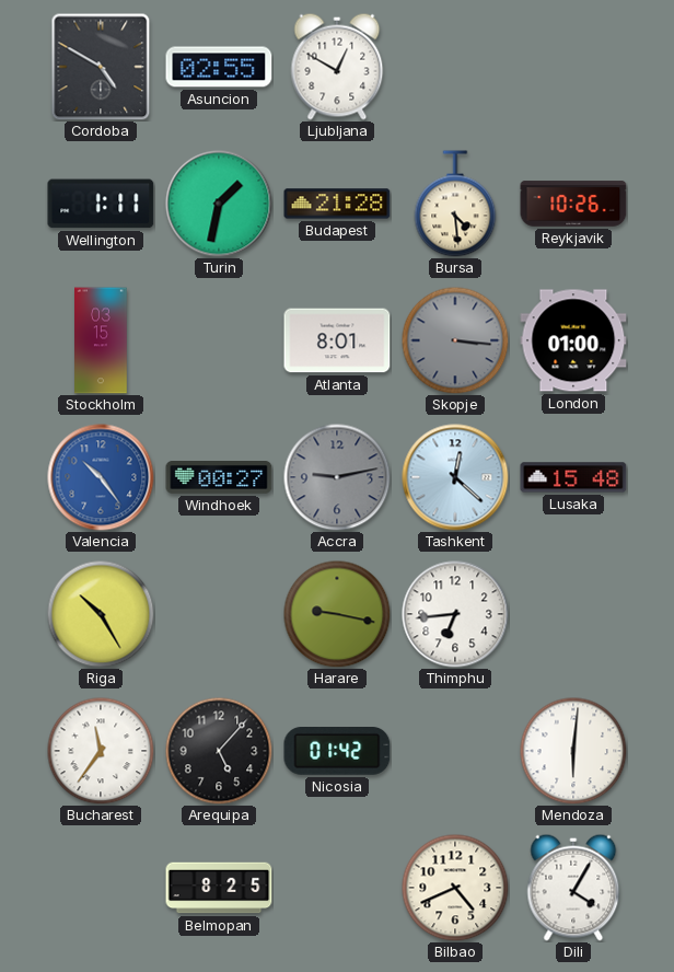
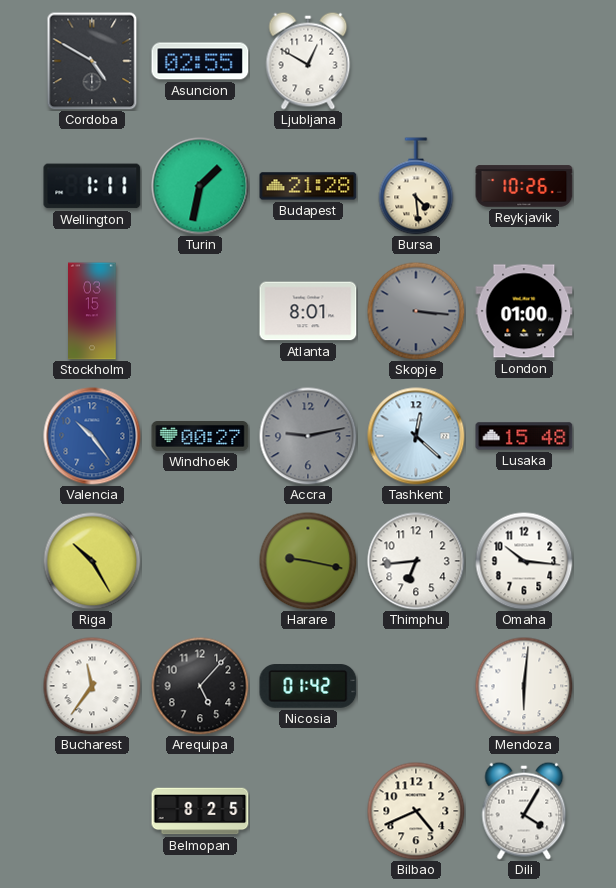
Omaha: none -> 10:16
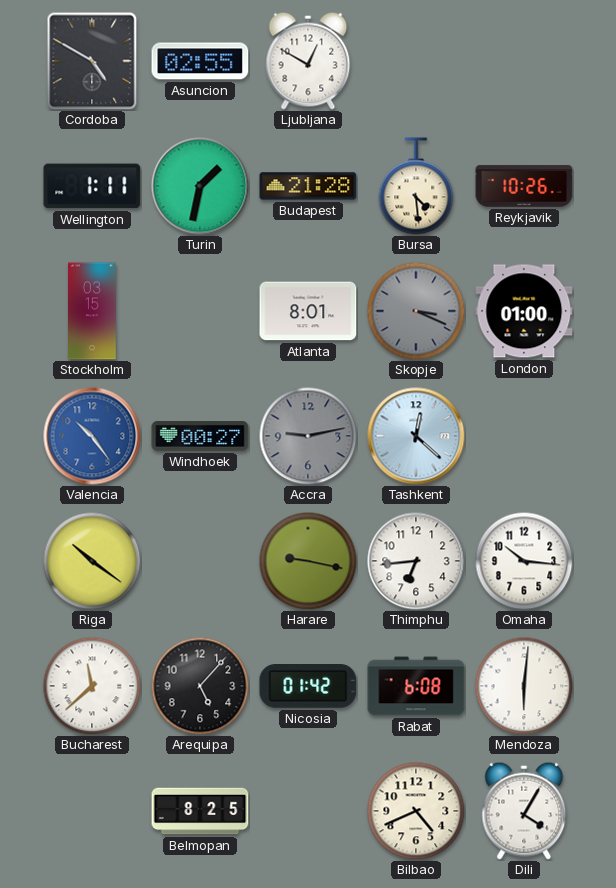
Skopje: 3:16 -> 3:19
Lusaka: 15:48 -> none
Riga: 10:25 -> 10:21
Bucharest: 11:36 -> 11:38
Rabat: none -> 6:08
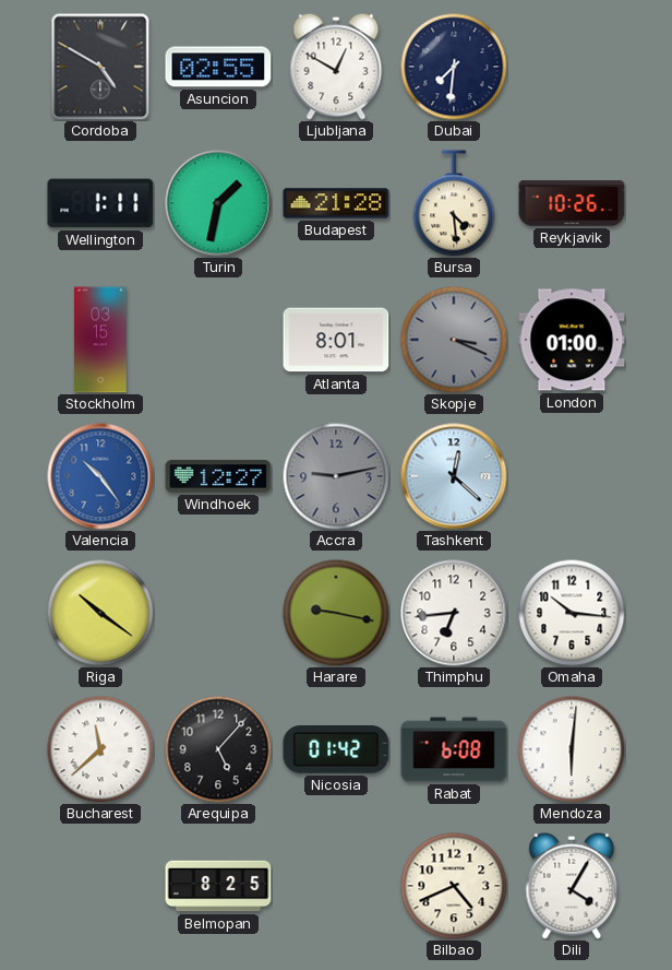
Dubai: none -> 7:31
Windhoek: 00:27 -> 12:27
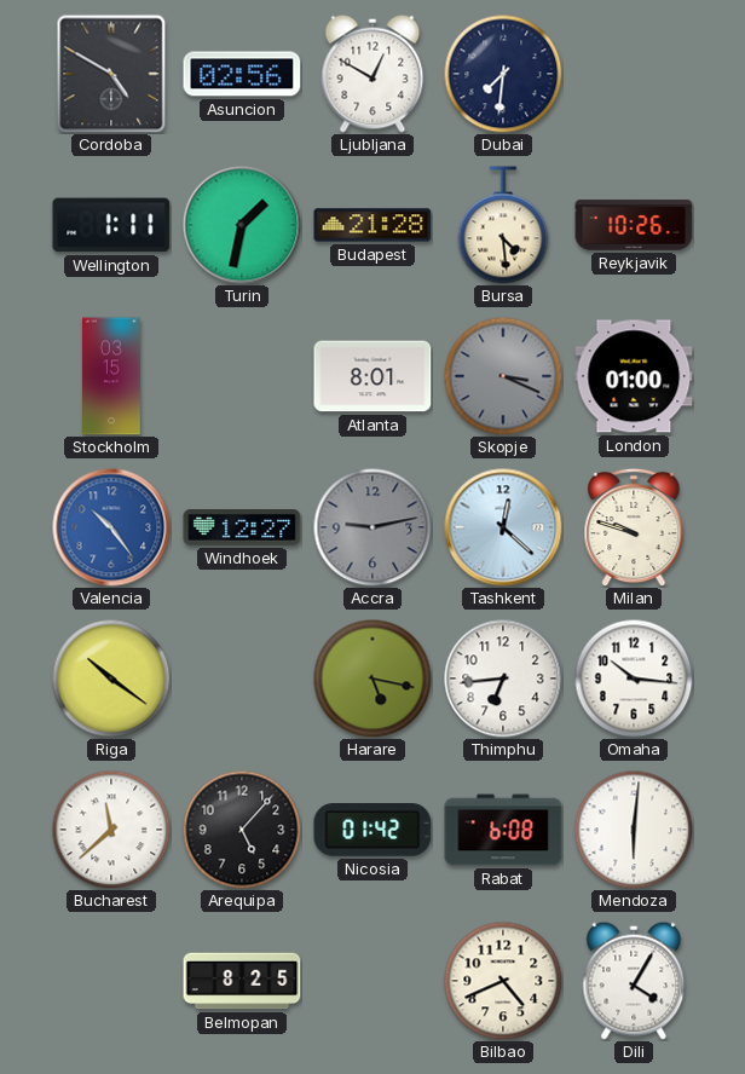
Asuncion: 02:55 -> 02:56
Milan: none -> 9:48
Harare: 9:17 -> 5:17
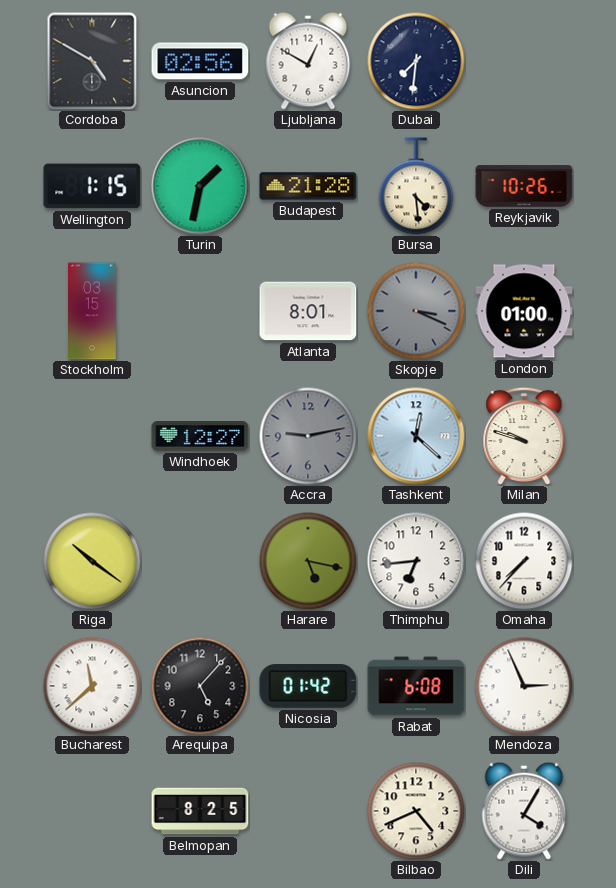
Wellington: 1:11 -> 1:15
Valencia: 10:24 -> none
Omaha: 10:16 -> 7:37
Mendoza: 6:01 -> 2:56
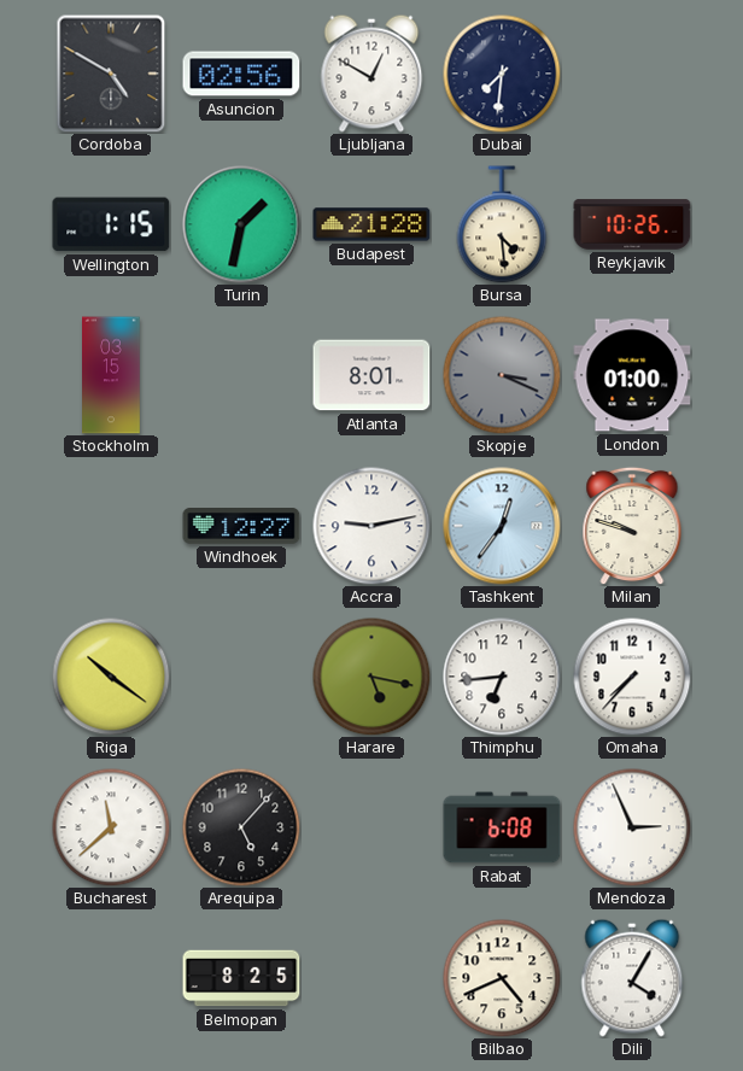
Accra dial: grey -> white
Tashkent: 12:22 -> 12:36
Nicosia: 01:42 -> none
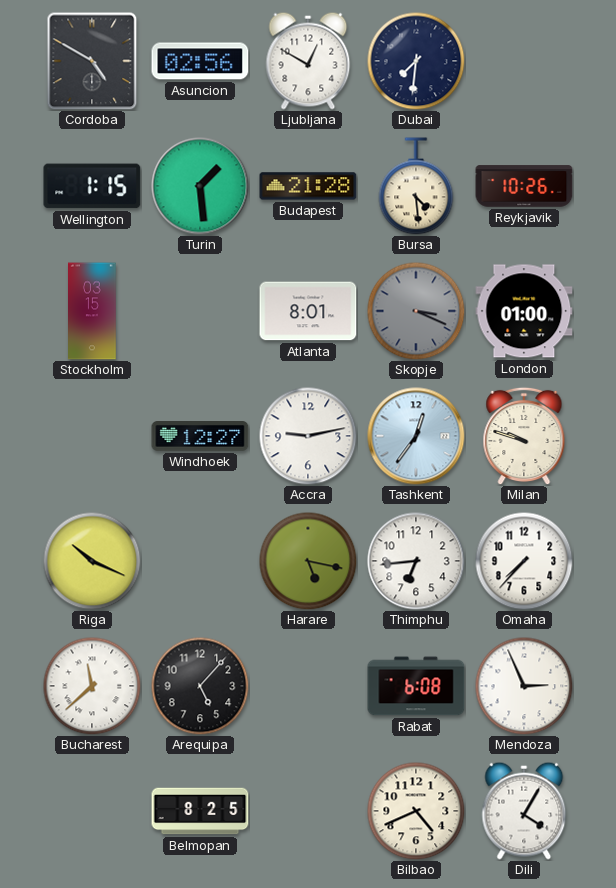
Turin: 1:32 -> 1:29
Riga: 10:21 -> 10:19
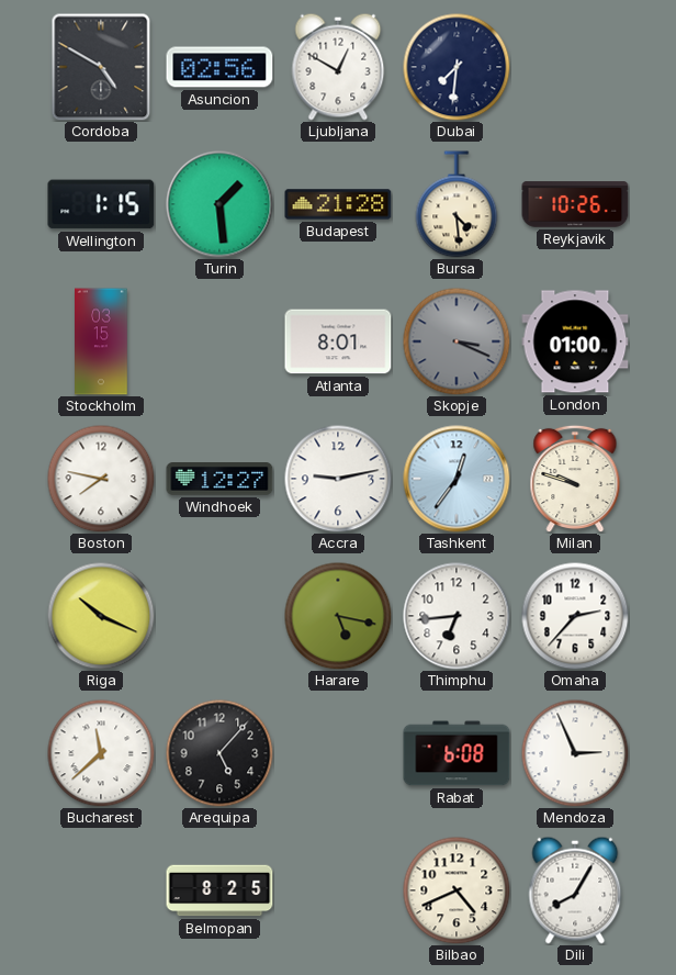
Boston: none -> 7:47
Omaha: 7:37 -> 2:37
Dili: 4:05 -> 8:05
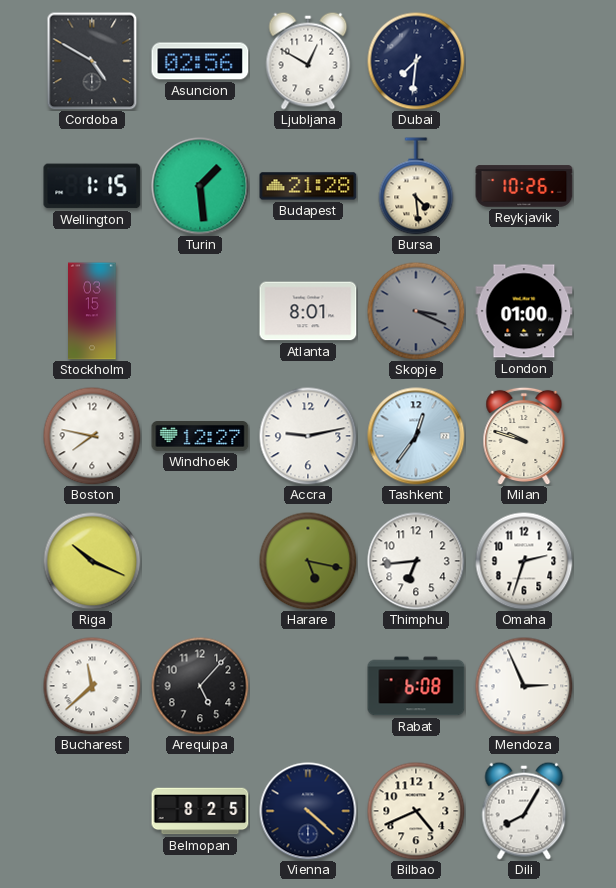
Omaha: 2:37 -> 2:33
Vienna: none -> 4:22
